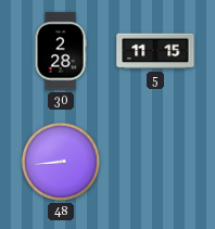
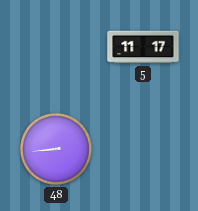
30: 2:28 -> none
5: 11:15 -> 11:17
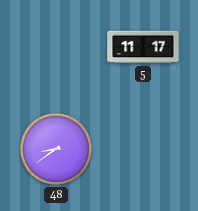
48: 8:44 -> 8:39
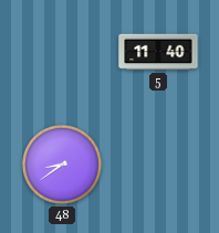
5: 11:17 -> 11:40
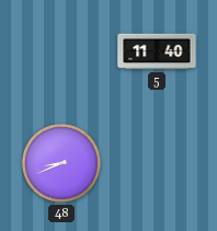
48: 8:39 -> 8:41
